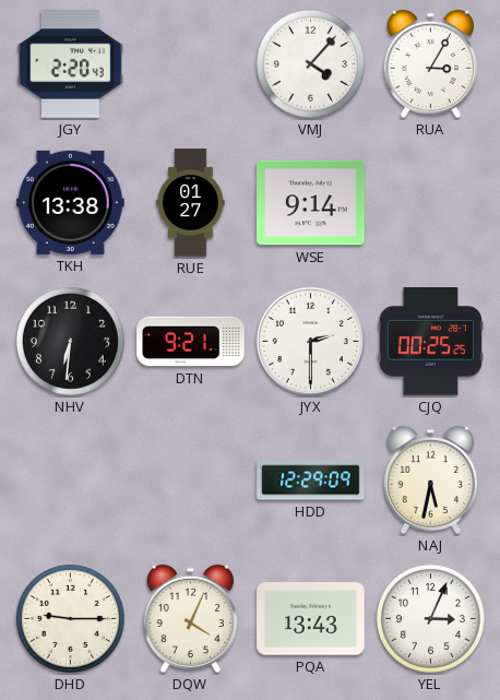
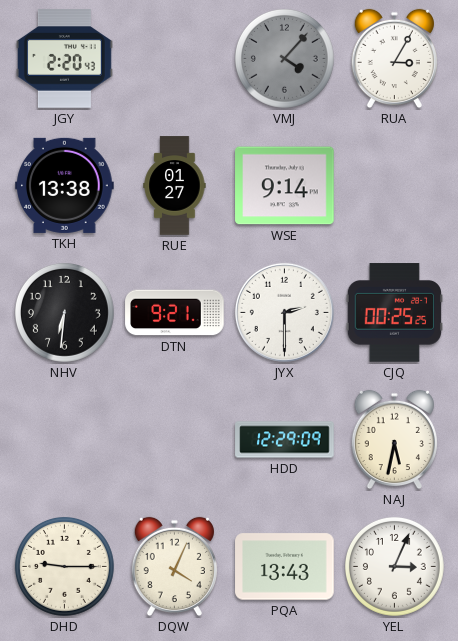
VMJ dial: white -> grey
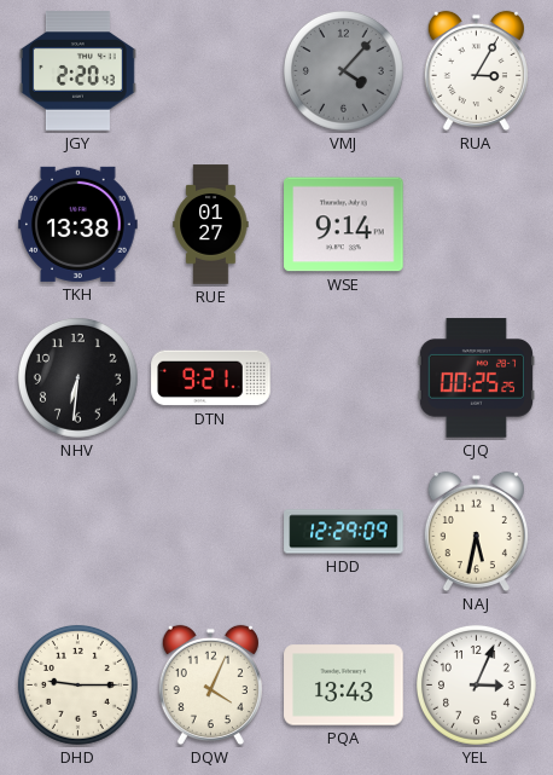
JYX: 2:30 -> none
